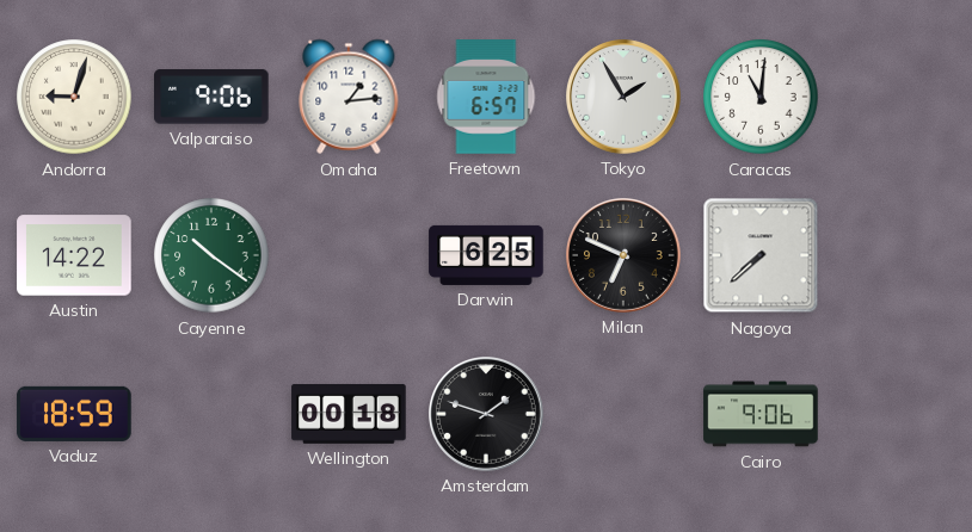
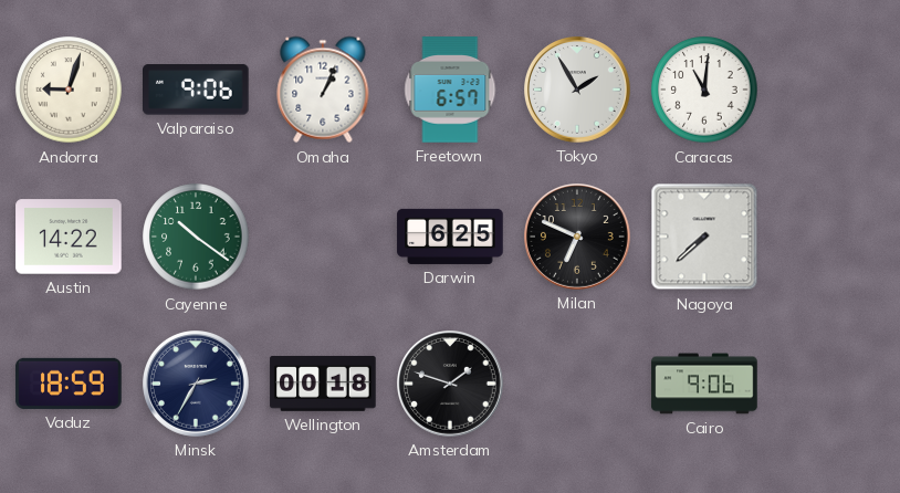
Omaha: 1:14 -> 1:04
Minsk: none -> 2:35
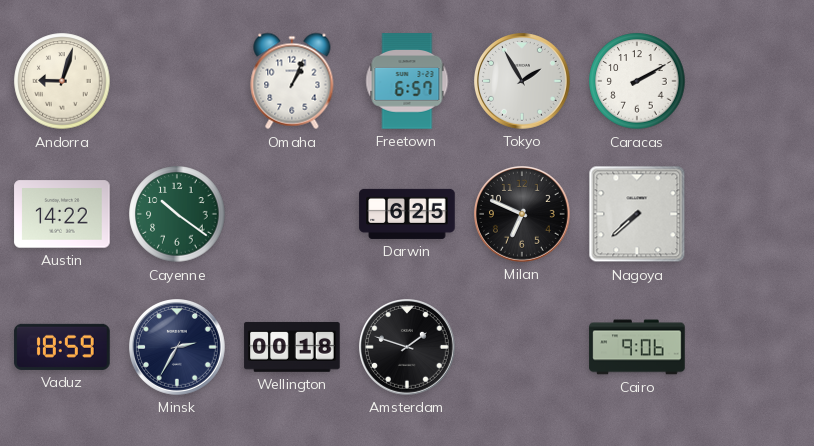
Valparaiso: 9:06 -> none
Caracas: 11:01 -> 2:10
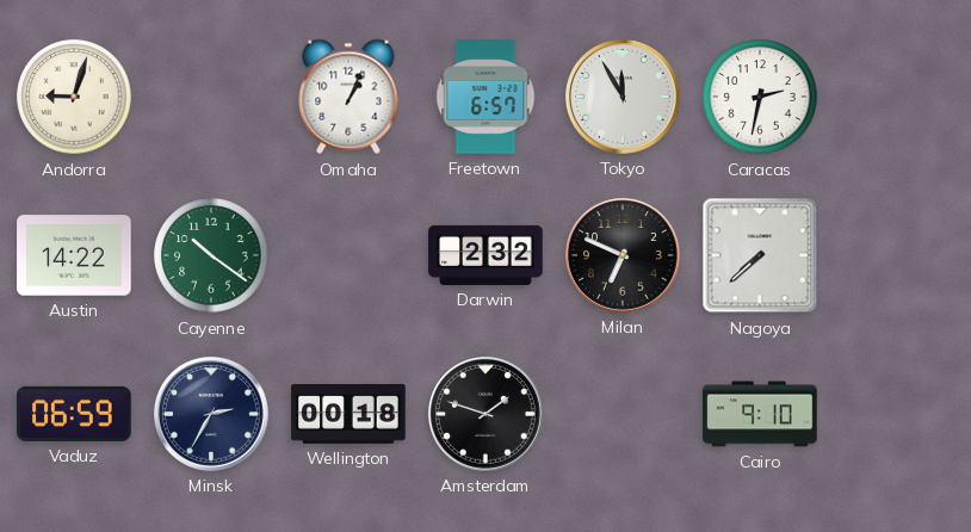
Tokyo: 1:55 -> 11:55
Caracas: 2:10 -> 2:32
Darwin: 6:25 -> 2:32
Vaduz: 18:59 -> 06:59
Cairo: 9:06 -> 9:10
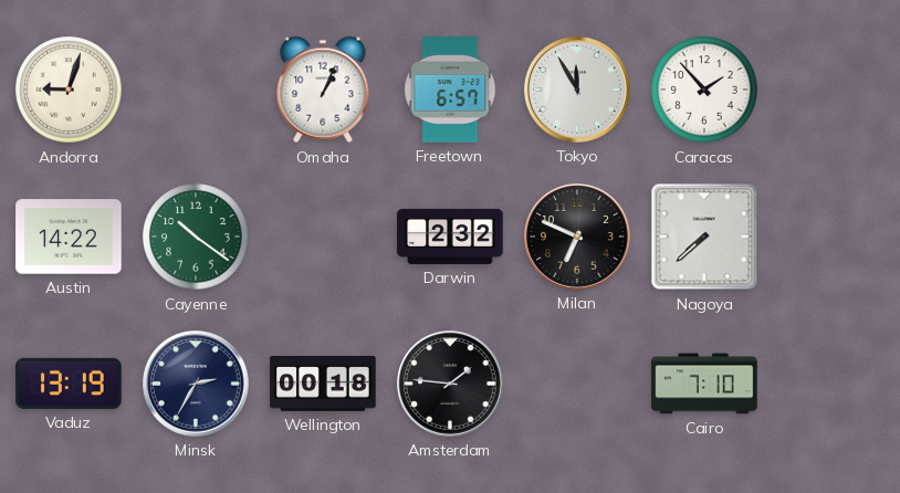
Caracas: 2:32 -> 1:53
Vaduz: 06:59 -> 13:19
Amsterdam: 1:48 -> 1:46
Cairo: 9:10 -> 7:10
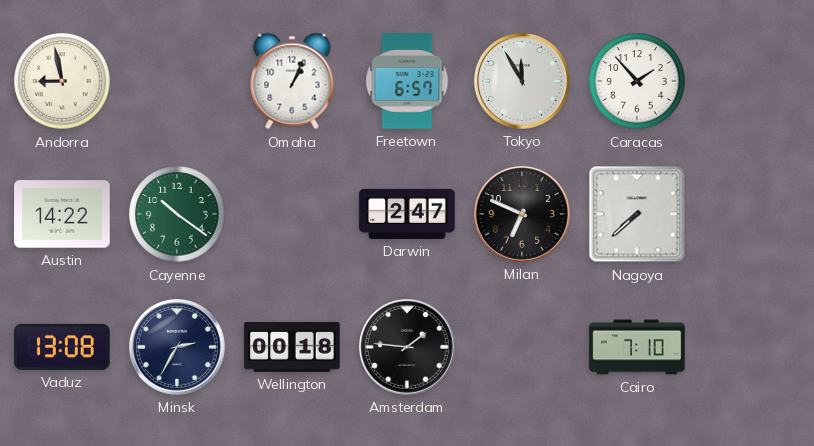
Andorra: 9:03 -> 8:58
Darwin: 2:32 -> 2:47
Vaduz: 13:19 -> 13:08
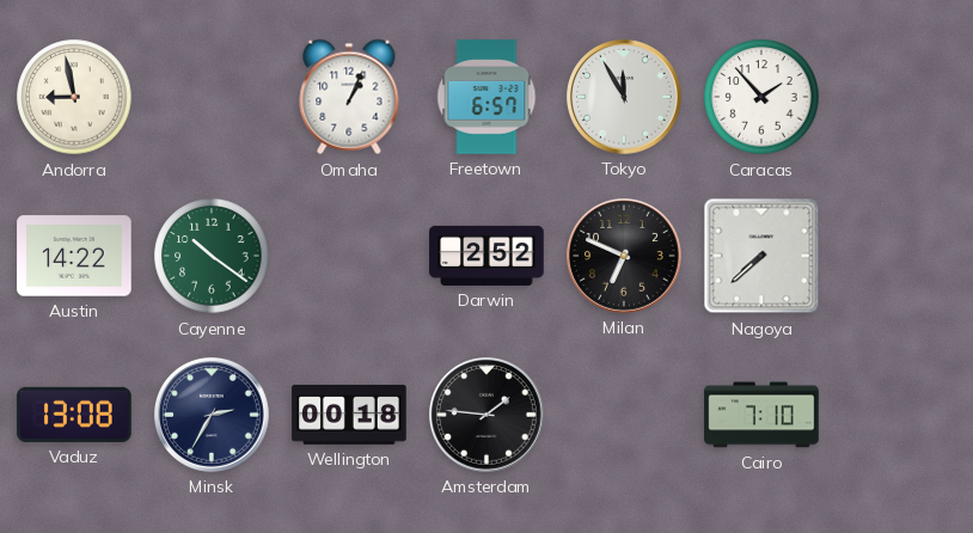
Darwin: 2:47 -> 2:52
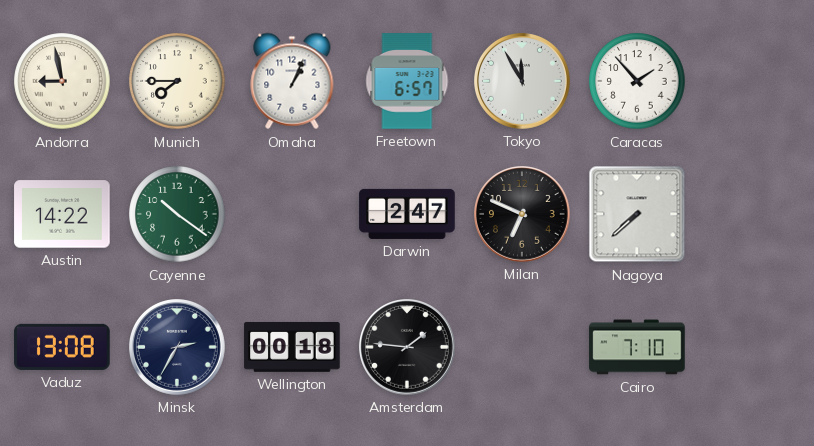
Munich: none -> 7:45
Darwin: 2:52 -> 2:47
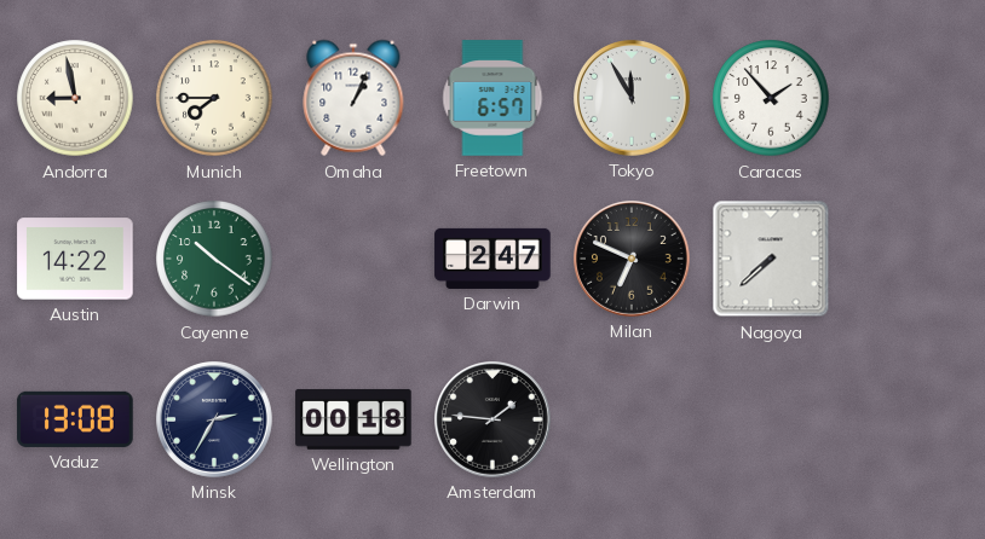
Cairo: 7:10 -> none
